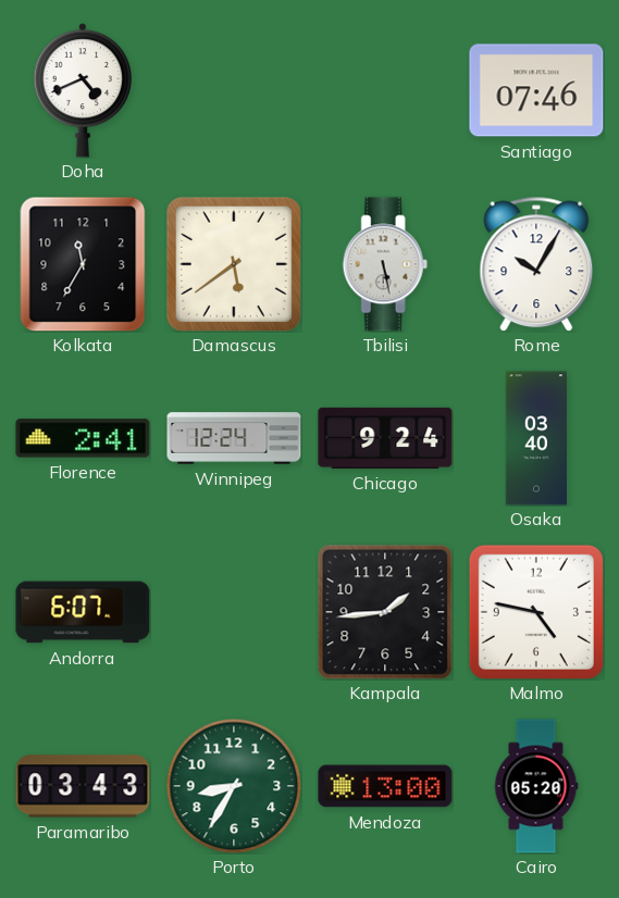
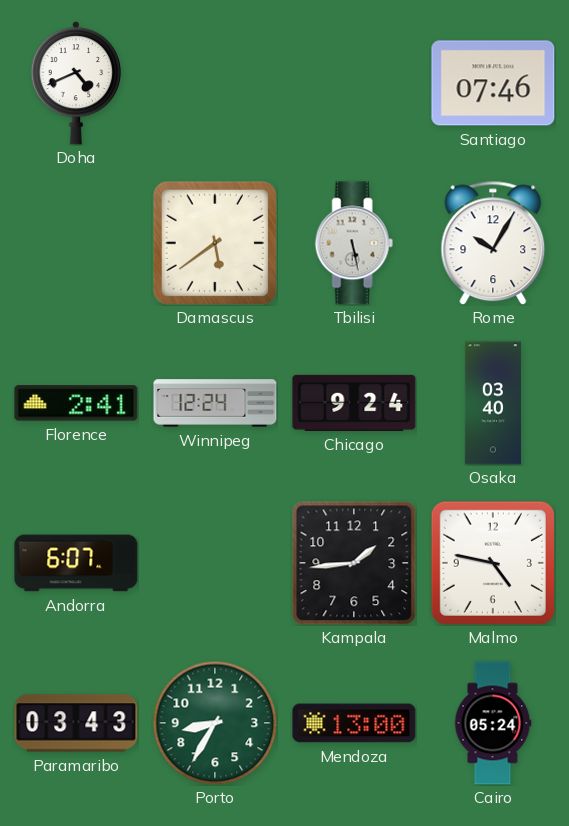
Kolkata: 11:35 -> none
Cairo: 05:20 -> 05:24
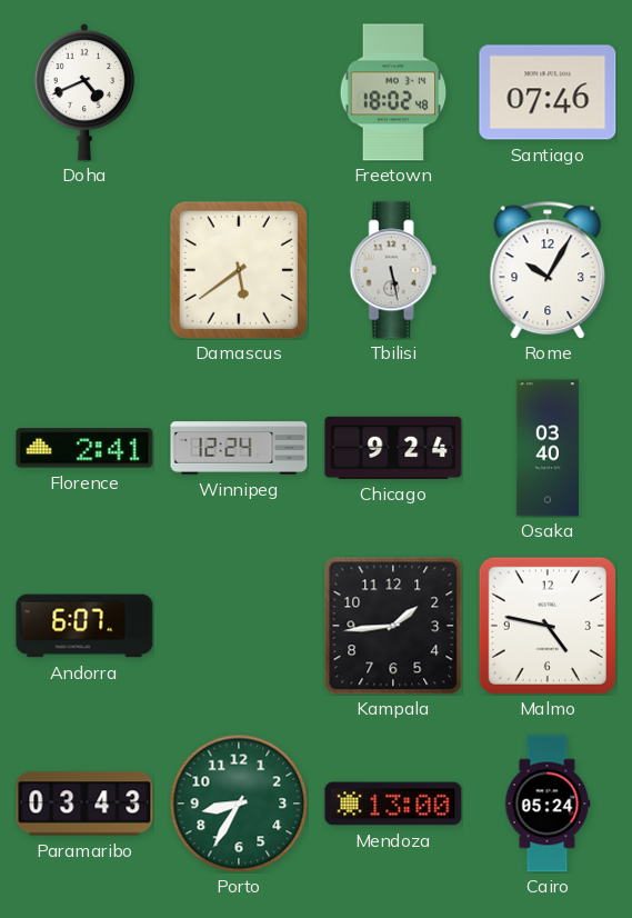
Freetown: none -> 18:02
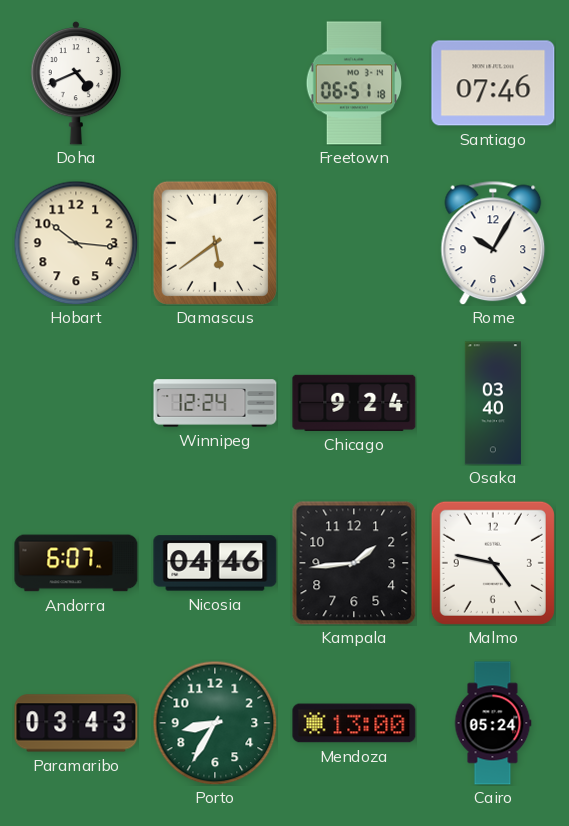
Freetown: 18:02 -> 06:51
Hobart: none -> 10:16
Tbilisi: 5:28 -> none
Florence: 2:41 -> none
Nicosia: none -> 04:46
